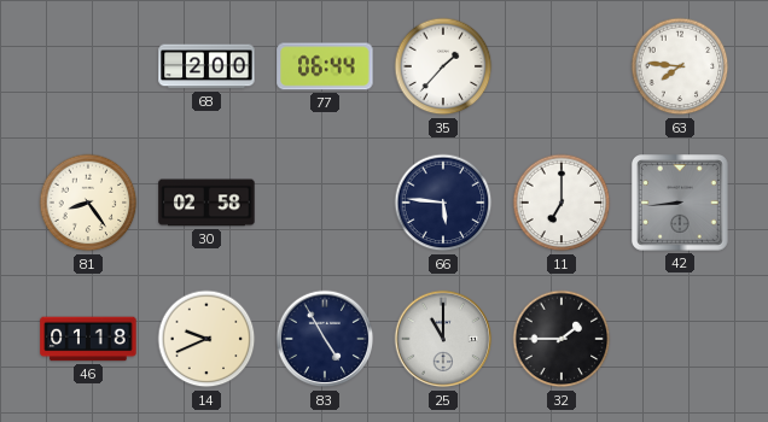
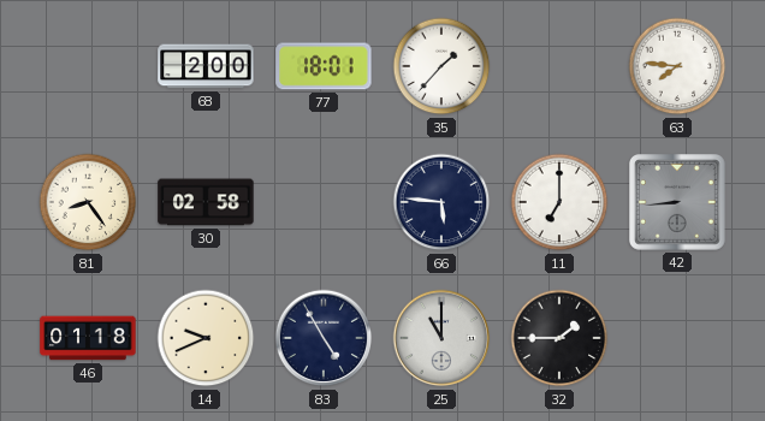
77: 06:44 -> 18:01
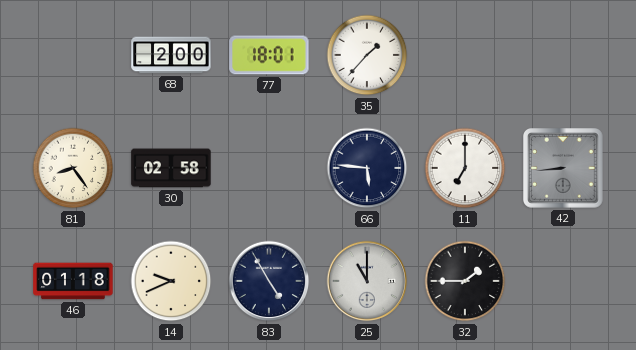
63: 7:46 -> none
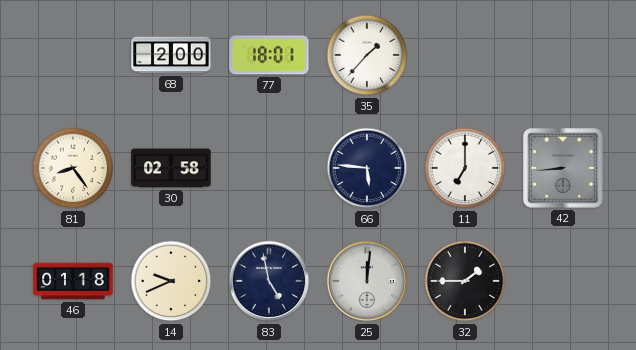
83: 4:55 -> 4:58
25: 11:00 -> 12:01
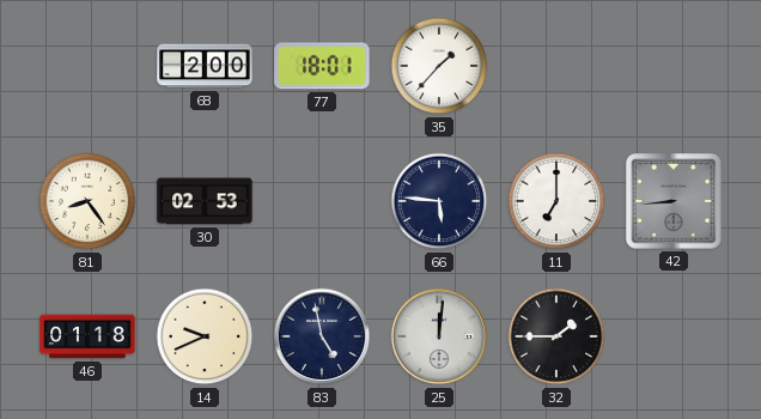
30: 02:58 -> 02:53
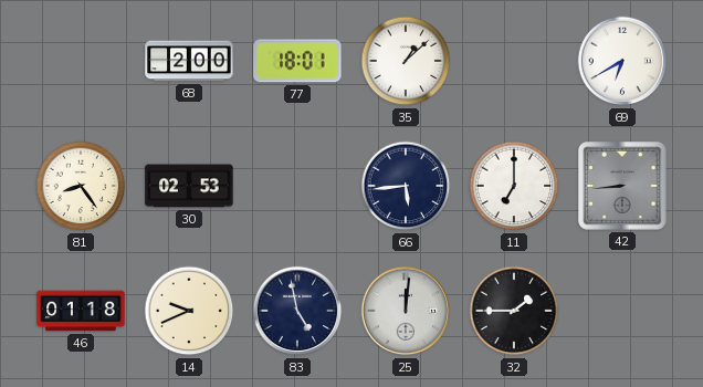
35: 1:37 -> 1:08
69: none -> 6:40
66: 5:46 -> 5:44
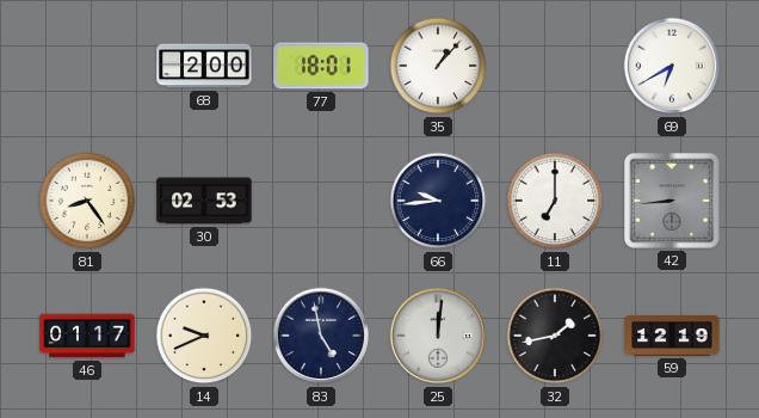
35: 1:08 -> 1:07
66: 5:44 -> 9:44
46: 01:18 -> 01:17
32: 1:45 -> 1:43
59: none -> 12:19
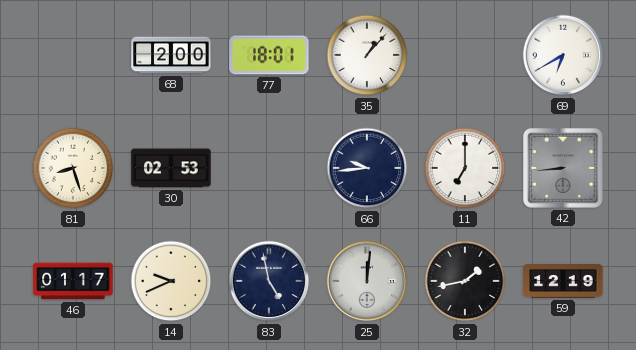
81: 8:24 -> 8:27
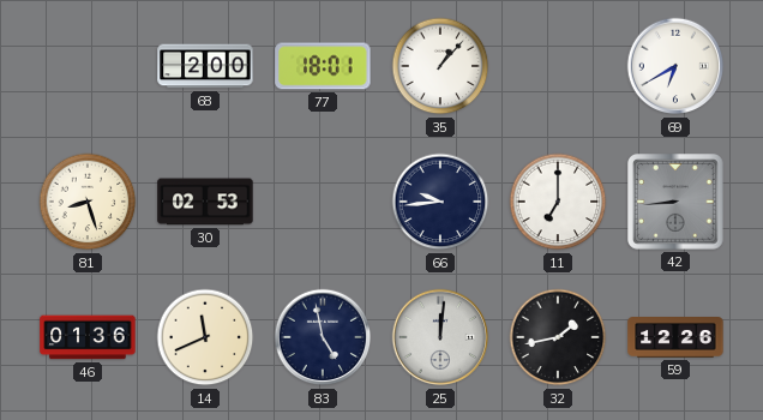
46: 01:17 -> 01:36
14: 9:41 -> 11:41
59: 12:19 -> 12:26
